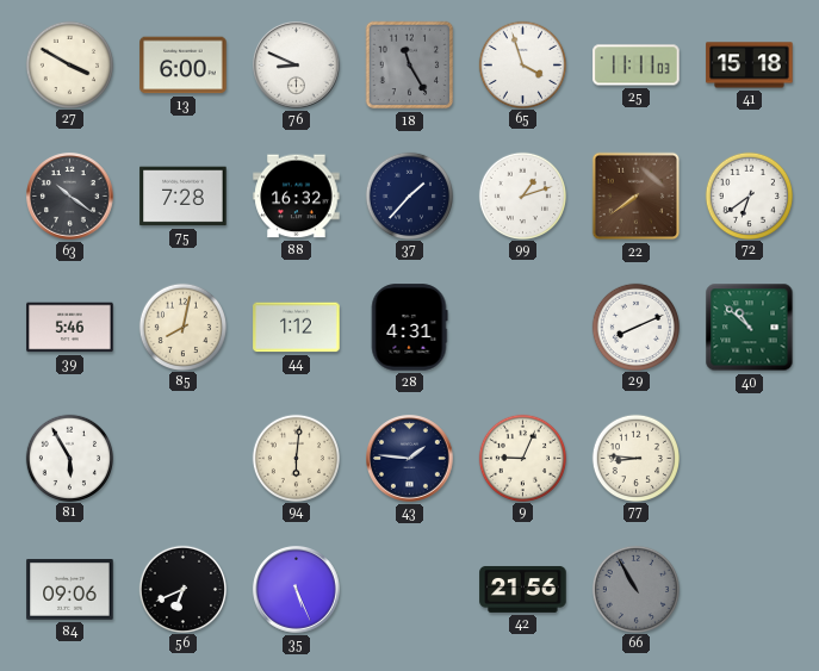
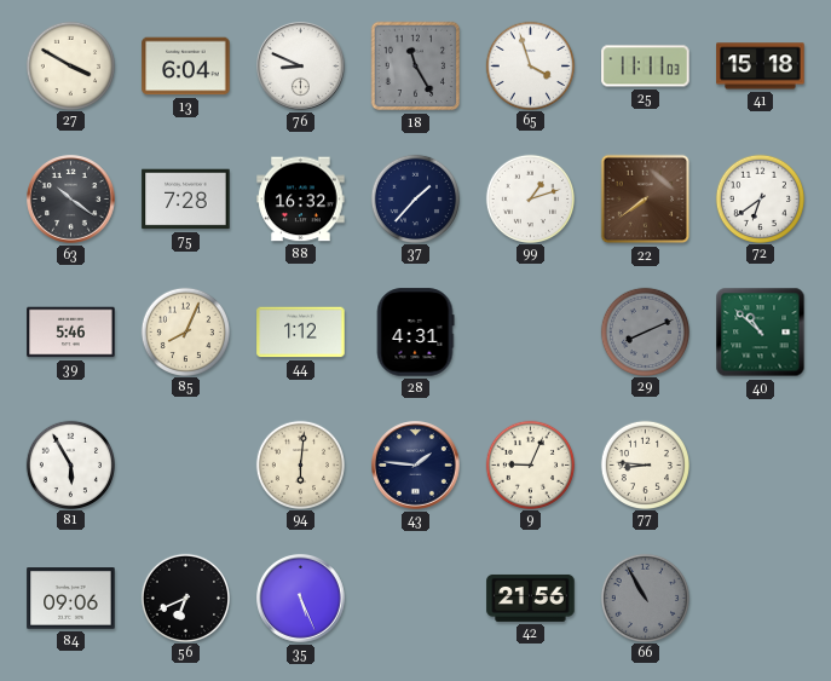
13: 6:00 -> 6:04
85: 8:02 -> 8:04
29 dial: white -> grey
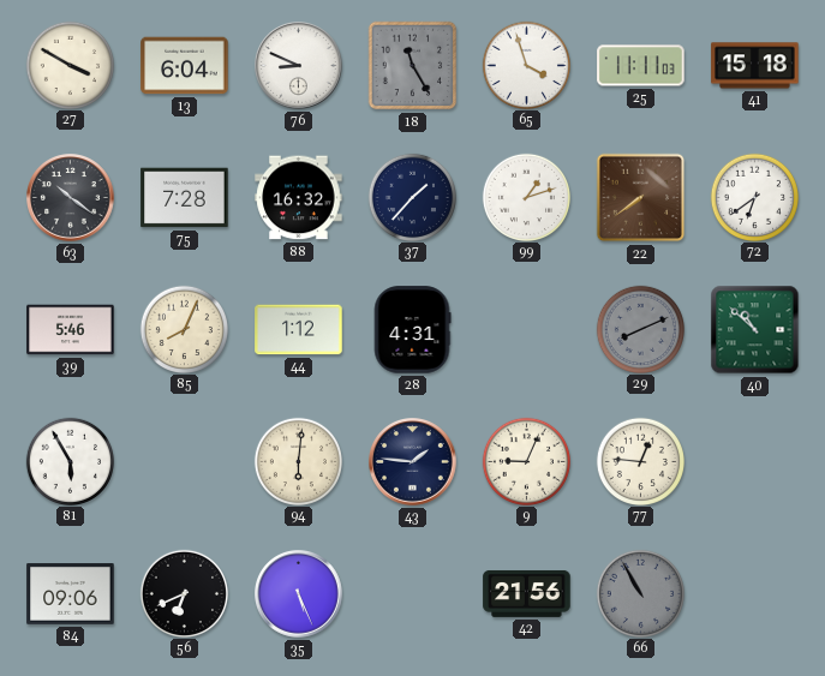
77: 8:46 -> 12:46
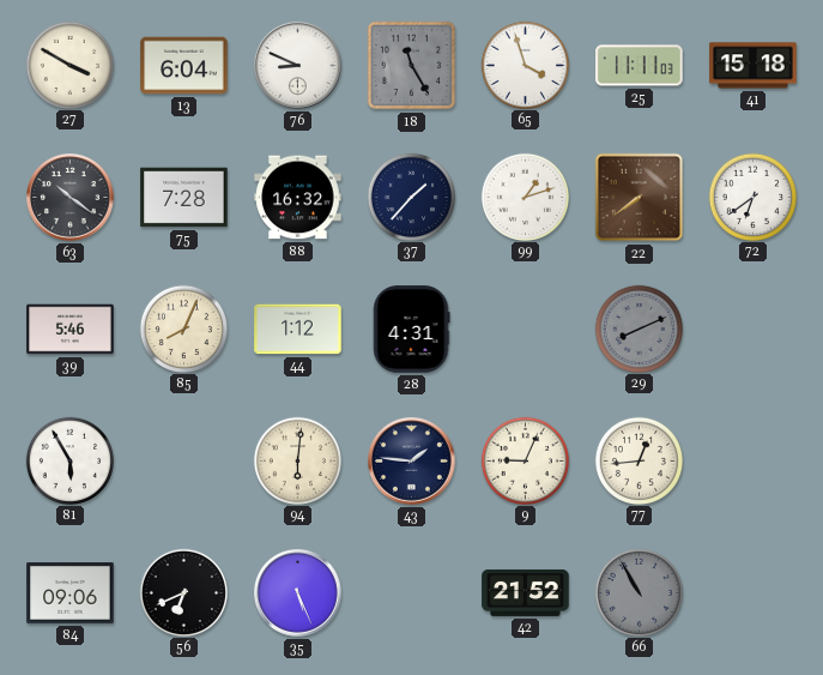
40: 10:52 -> none
77: 12:46 -> 12:44
42: 21:56 -> 21:52
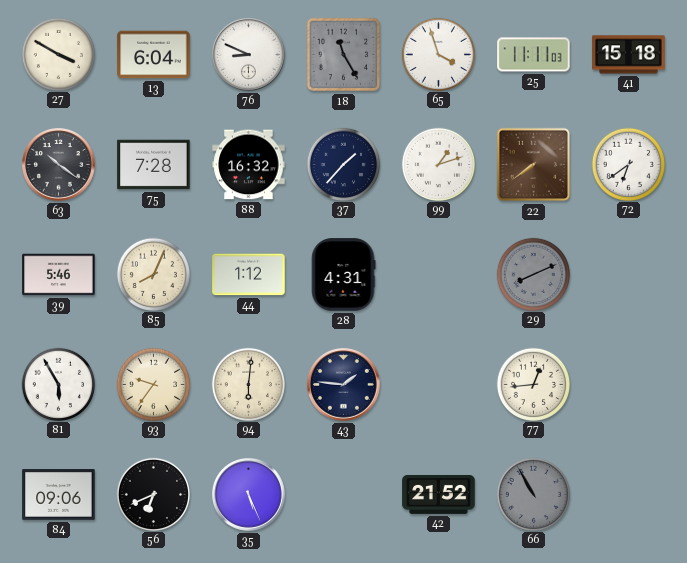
93: none -> 9:36
9: 9:04 -> none
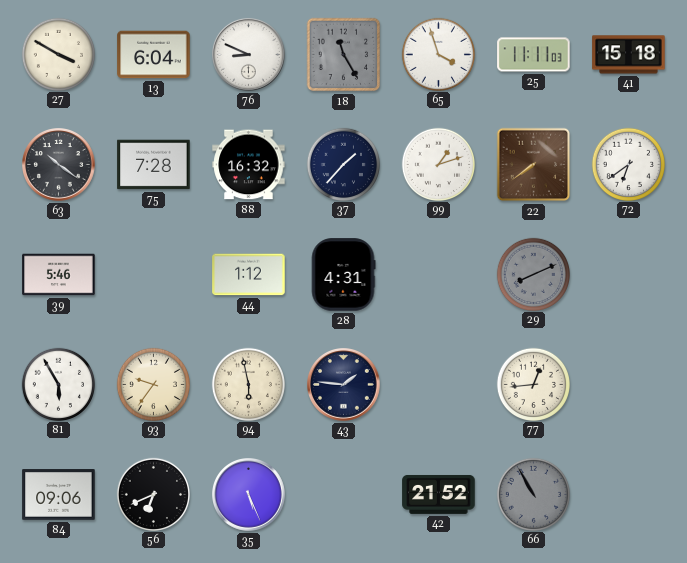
85: 8:04 -> none
94: 6:01 -> 5:58
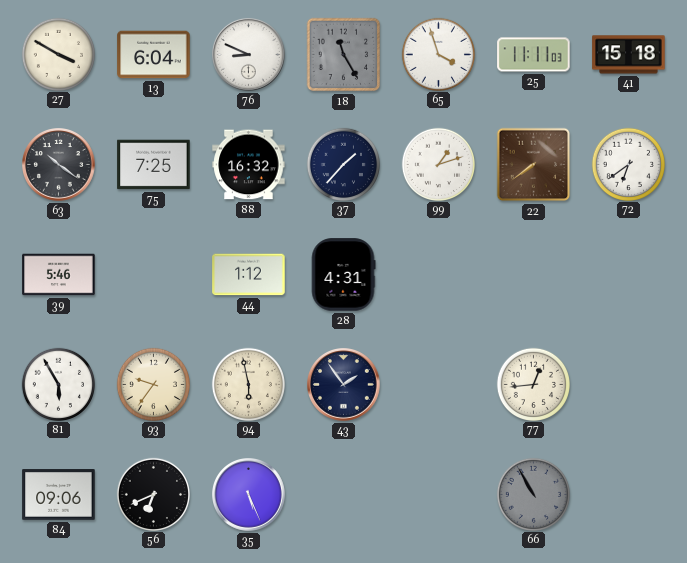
75: 7:28 -> 7:25
29: 8:11 -> none
43: 1:46 -> 1:54
42: 21:52 -> none
